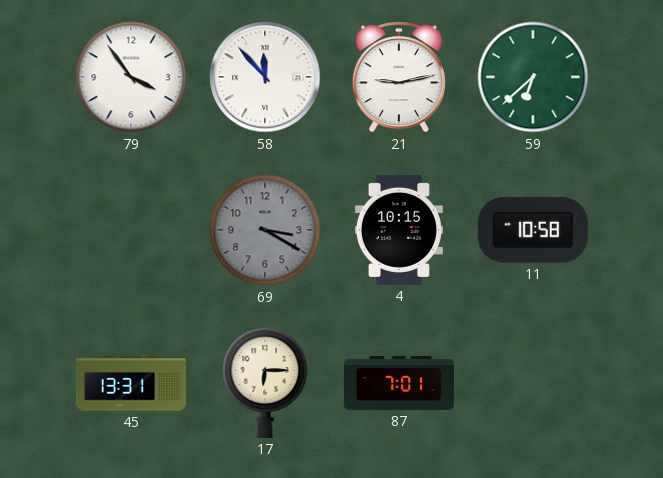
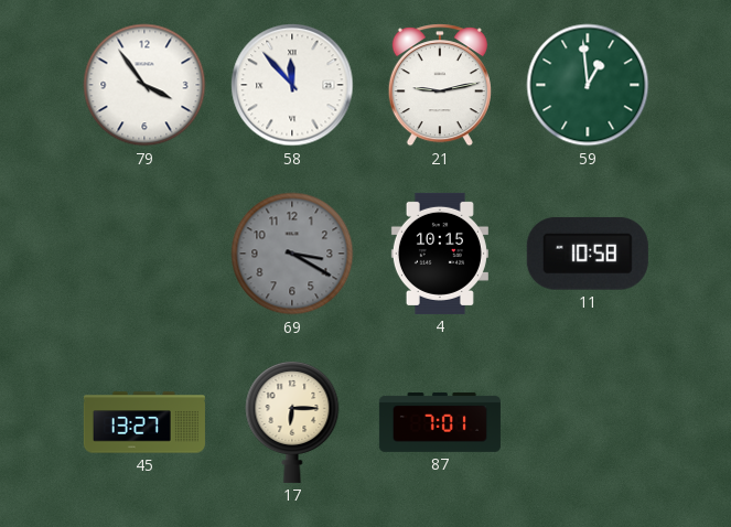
59: 6:38 -> 12:59
45: 13:31 -> 13:27
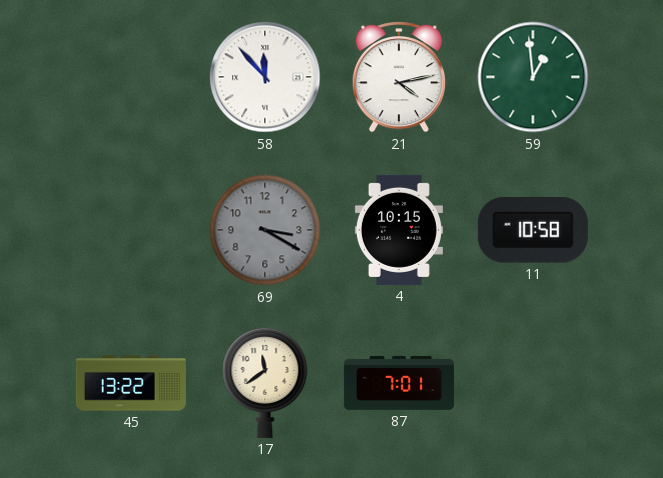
79: 3:54 -> none
21: 9:13 -> 4:13
45: 13:27 -> 13:22
17: 6:15 -> 11:39
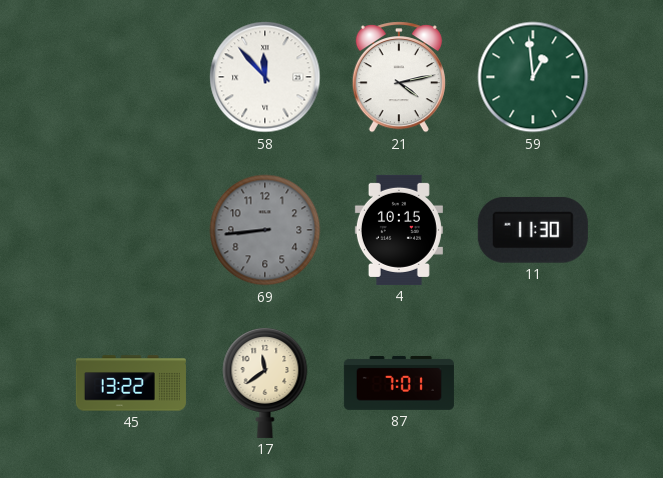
69: 3:20 -> 8:44
11: 10:58 -> 11:30
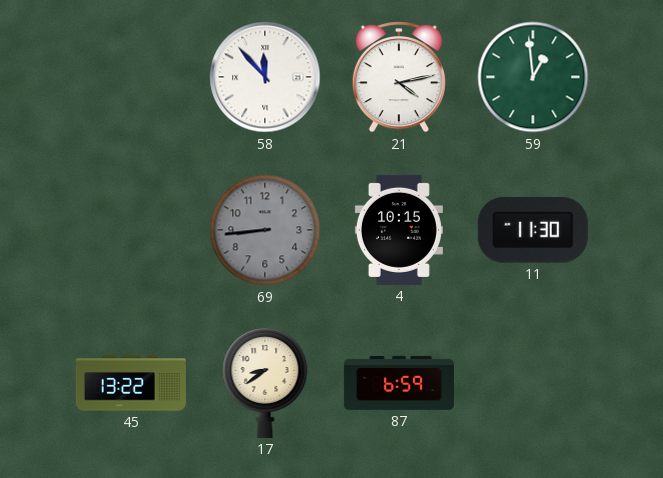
17: 11:39 -> 8:39
87: 7:01 -> 6:59
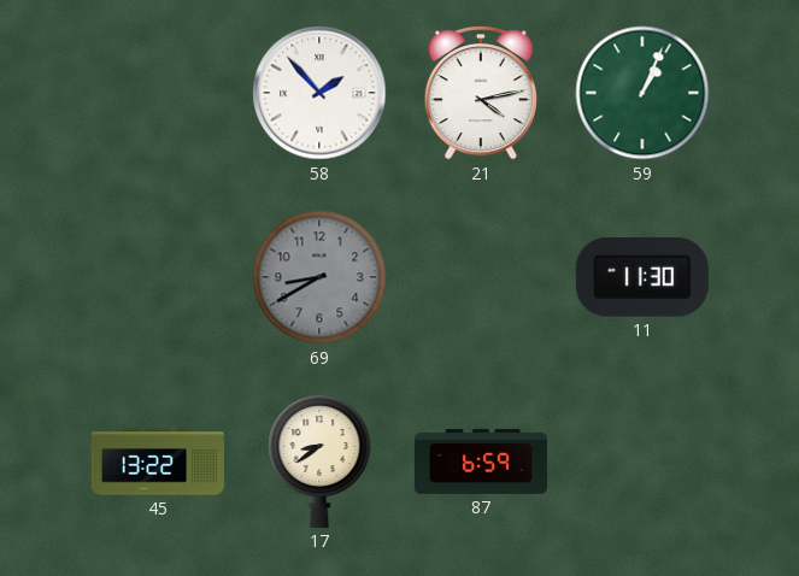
58: 11:53 -> 1:53
59: 12:59 -> 1:04
69: 8:44 -> 8:40
4: 10:15 -> none
